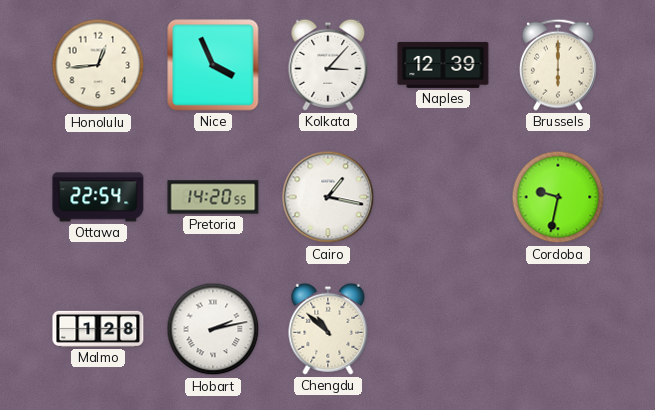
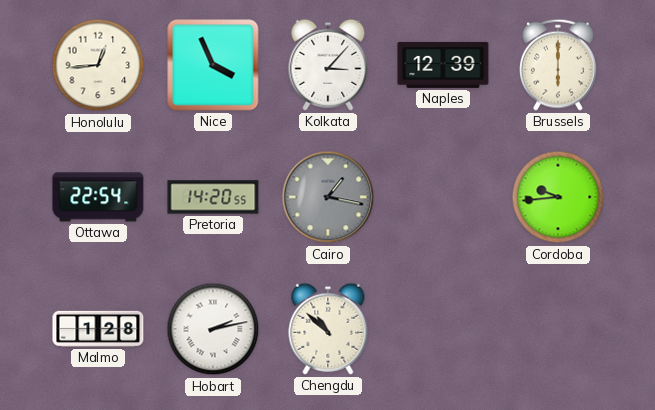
Cairo dial: white -> grey
Cordoba: 9:32 -> 9:44
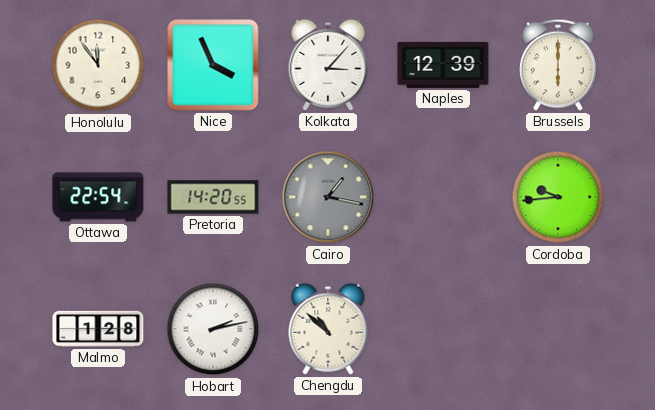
Honolulu: 12:44 -> 11:54
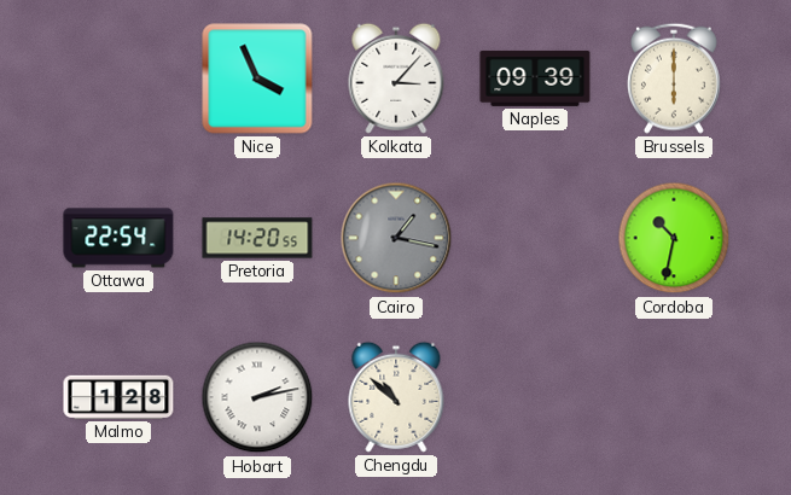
Honolulu: 11:54 -> none
Naples: 12:39 -> 09:39
Cordoba: 9:44 -> 10:32
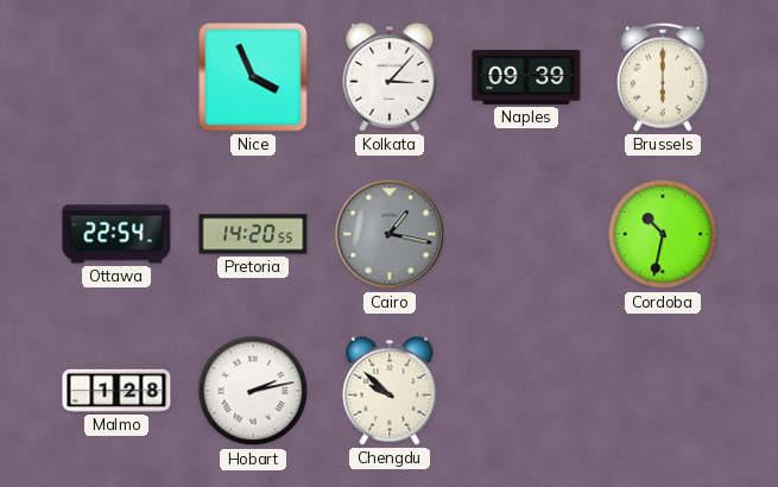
Chengdu: 10:52 -> 9:52
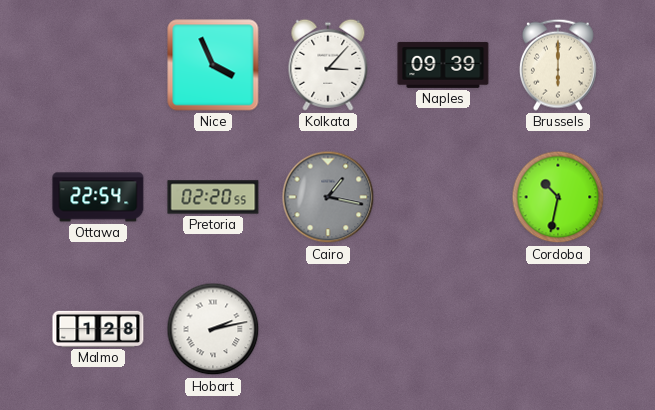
Pretoria: 14:20 -> 02:20
Chengdu: 9:52 -> none
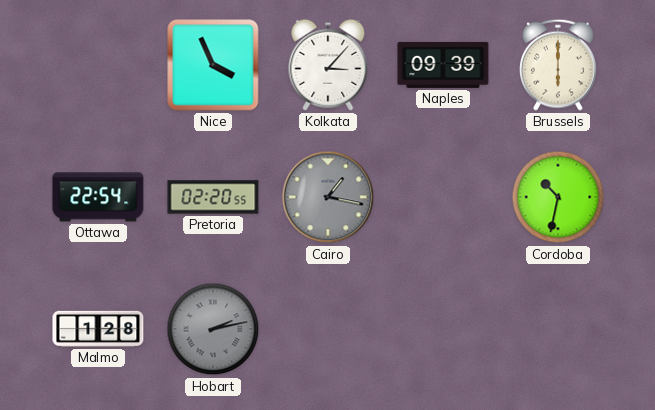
Hobart dial: white -> grey
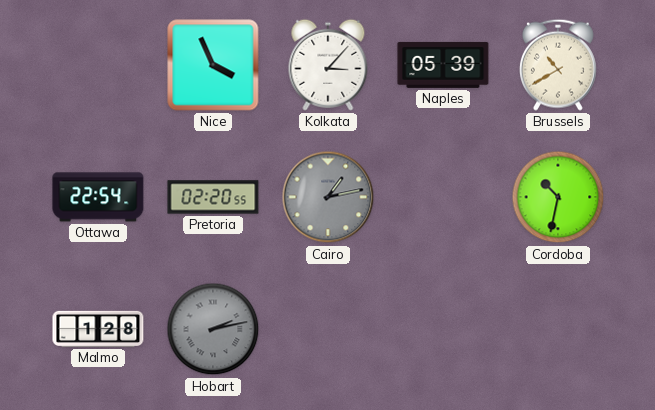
Naples: 09:39 -> 05:39
Brussels: 6:00 -> 10:40
Cairo: 1:17 -> 1:13
